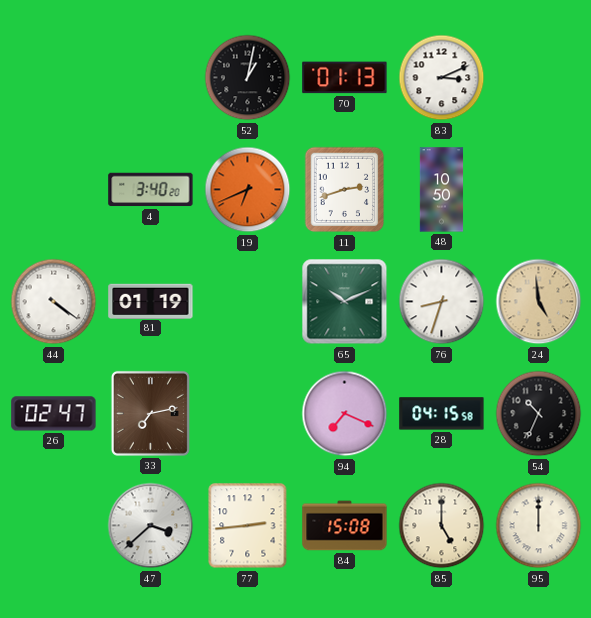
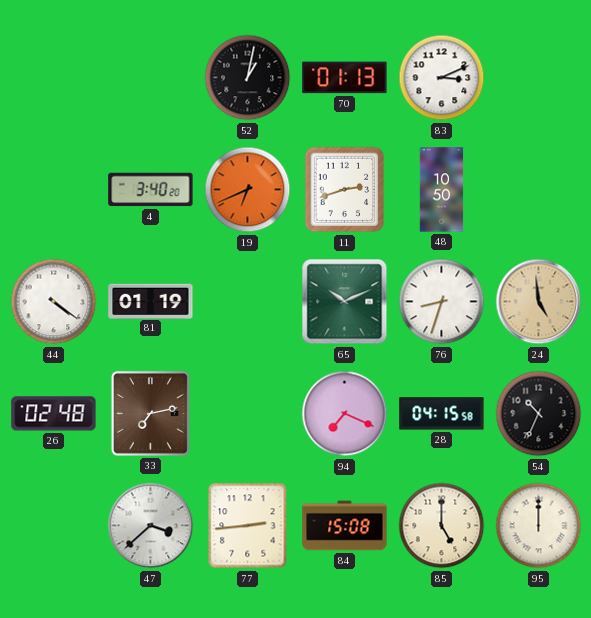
26: 02:47 -> 02:48
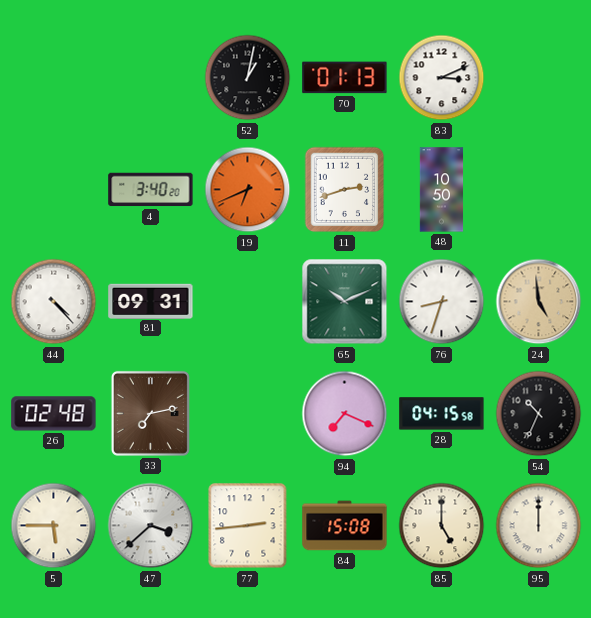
44: 4:21 -> 4:23
81: 01:19 -> 09:31
5: none -> 5:45
